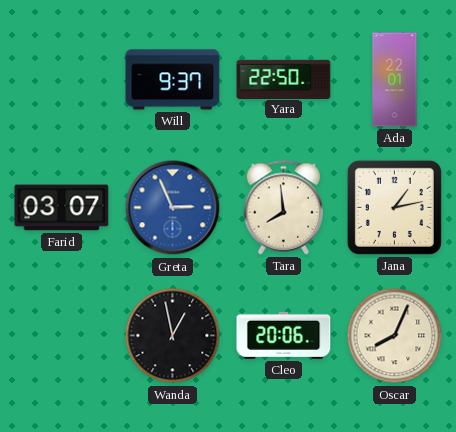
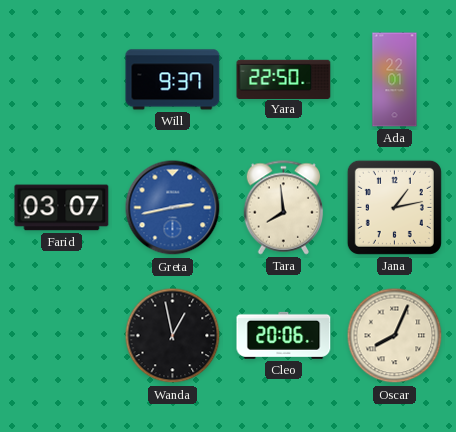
Greta: 2:56 -> 2:43
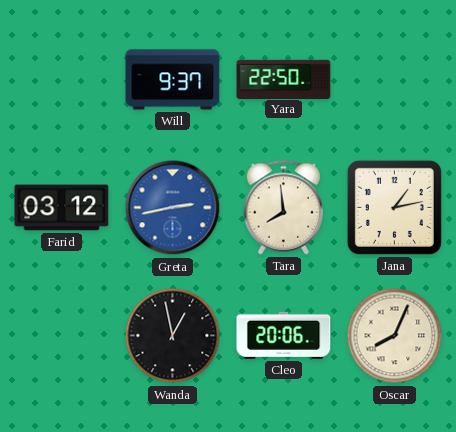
Ada: 22:01 -> none
Farid: 03:07 -> 03:12
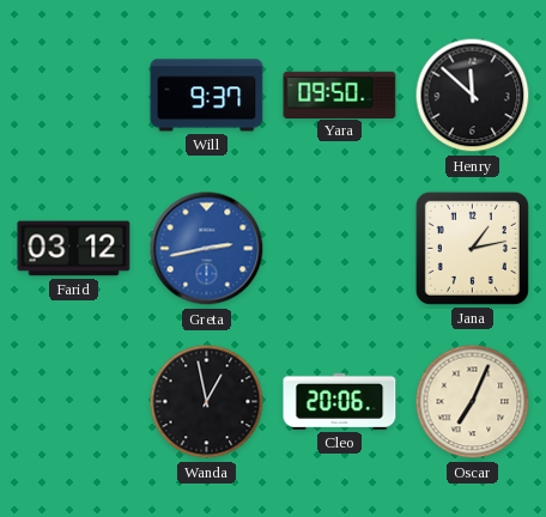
Yara: 22:50 -> 09:50
Henry: none -> 11:52
Tara: 7:59 -> none
Oscar: 8:04 -> 7:04
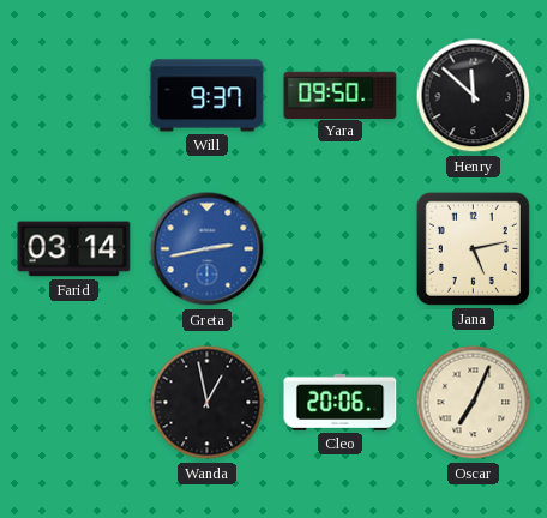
Farid: 03:12 -> 03:14
Jana: 1:13 -> 5:13
